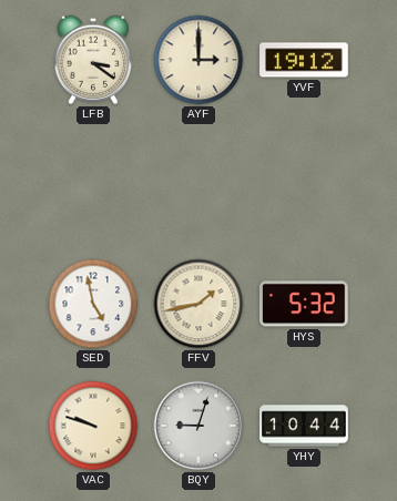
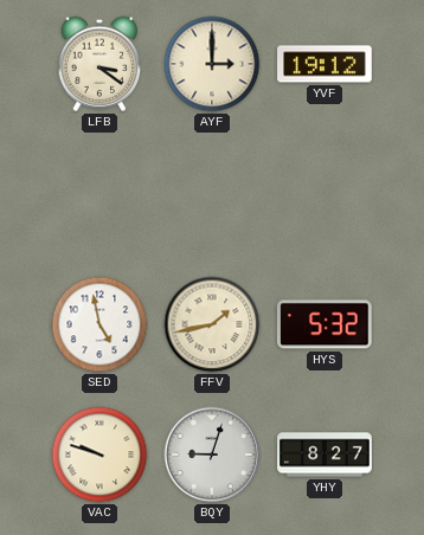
YHY: 10:44 -> 8:27
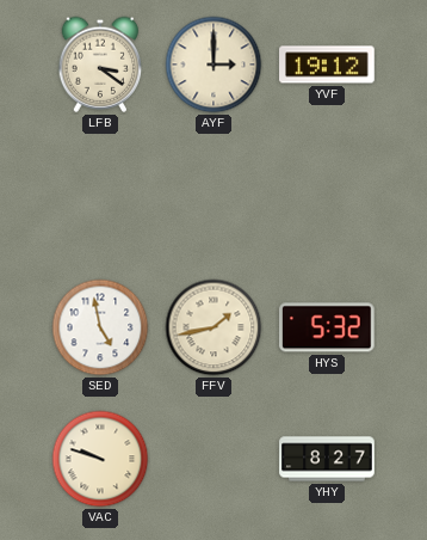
BQY: 9:03 -> none
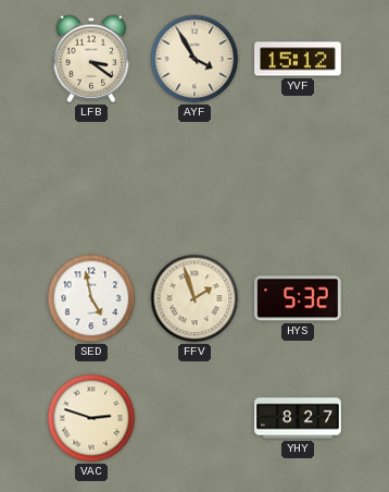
AYF: 3:00 -> 3:55
YVF: 19:12 -> 15:12
FFV: 1:43 -> 1:57
VAC: 9:48 -> 2:48
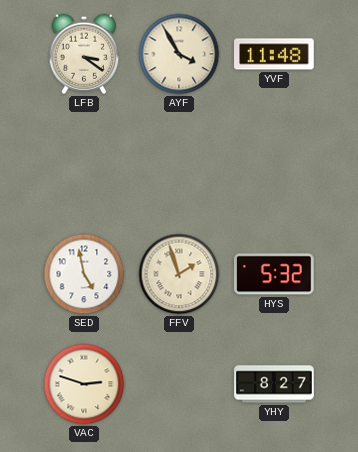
YVF: 15:12 -> 11:48
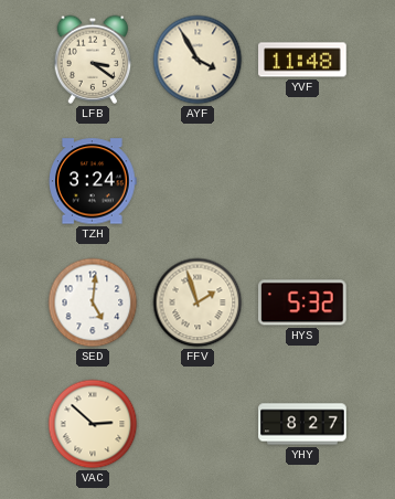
TZH: none -> 3:24
SED: 4:58 -> 5:01
VAC: 2:48 -> 2:52
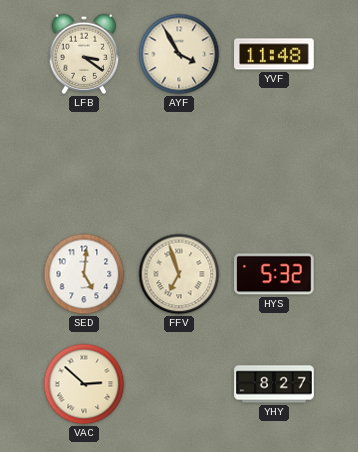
TZH: 3:24 -> none
FFV: 1:57 -> 6:57
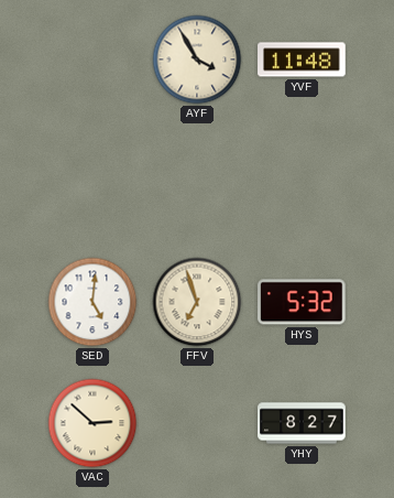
LFB: 3:21 -> none
